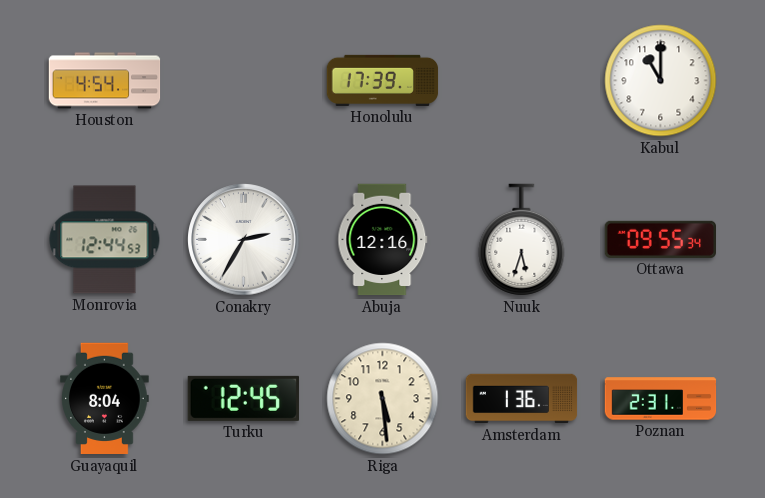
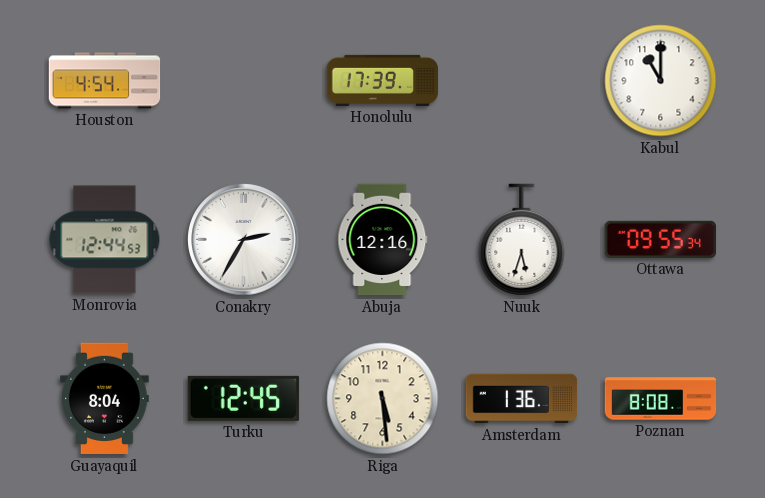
Poznan: 2:31 -> 8:08
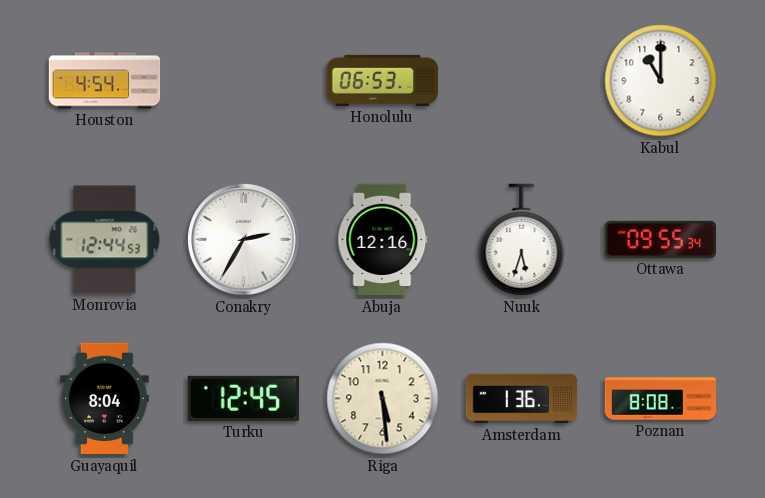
Honolulu: 17:39 -> 06:53
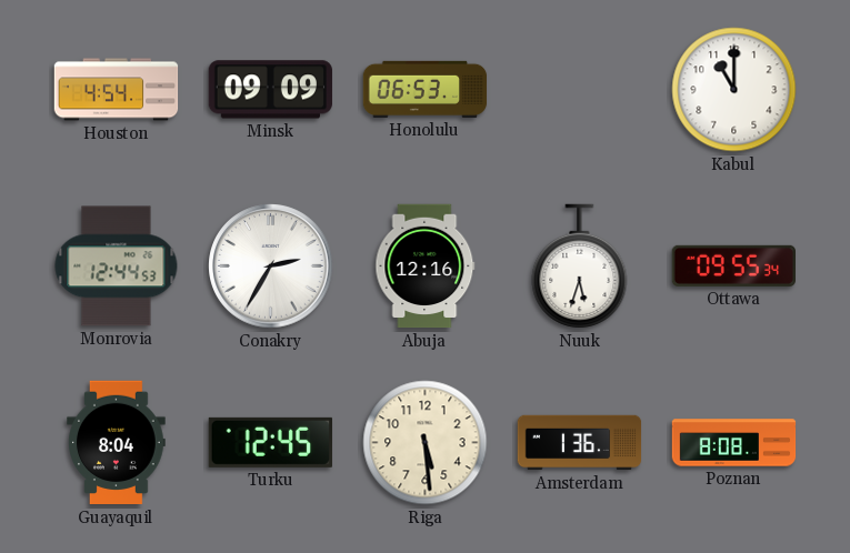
Minsk: none -> 09:09
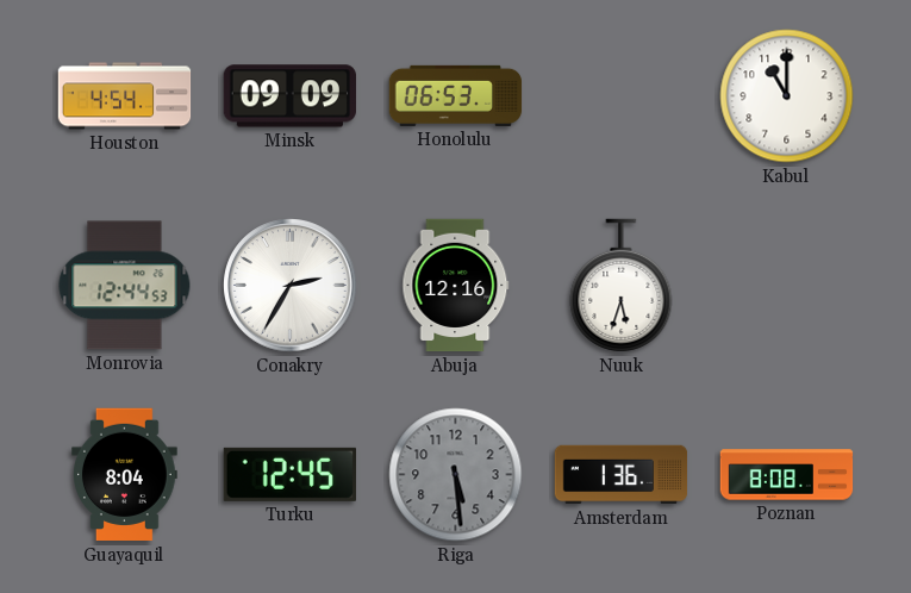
Ottawa: 09:55 -> none
Riga dial: cream -> grey
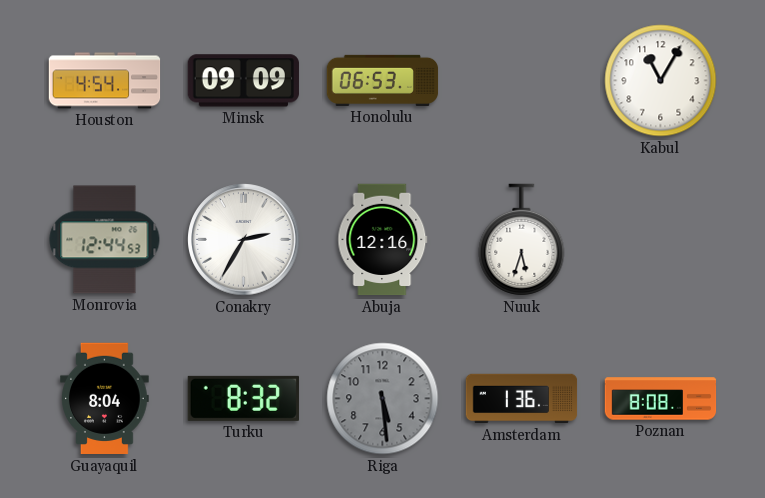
Kabul: 11:00 -> 11:05
Turku: 12:45 -> 8:32
